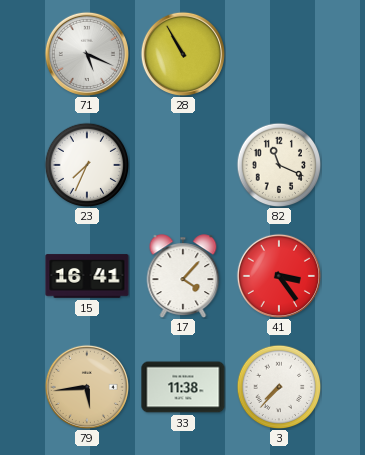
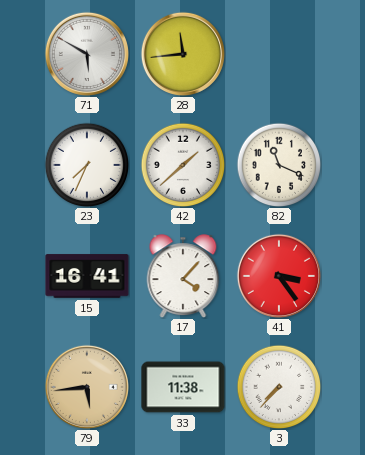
71: 5:19 -> 5:50
28: 10:55 -> 11:44
42: none -> 1:38
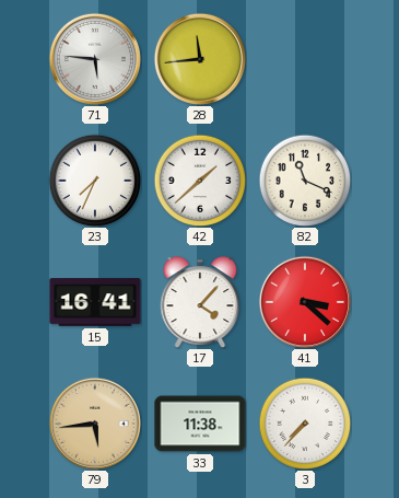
71: 5:50 -> 5:46
41: 3:24 -> 3:22
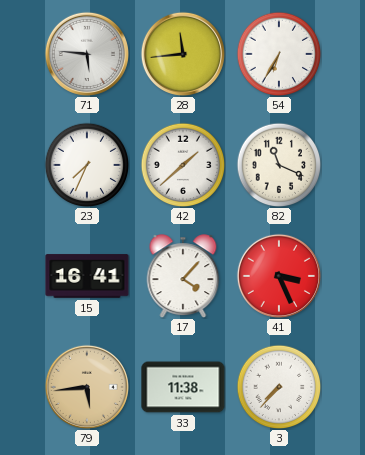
54: none -> 6:35
41: 3:22 -> 3:26
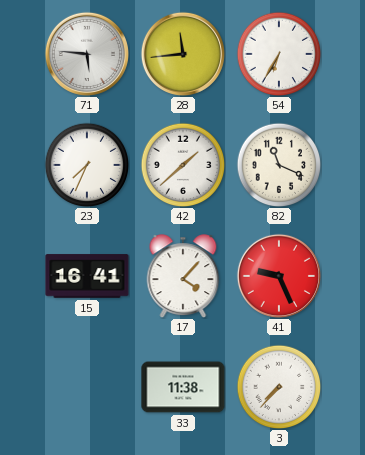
41: 3:26 -> 9:26
79: 5:44 -> none
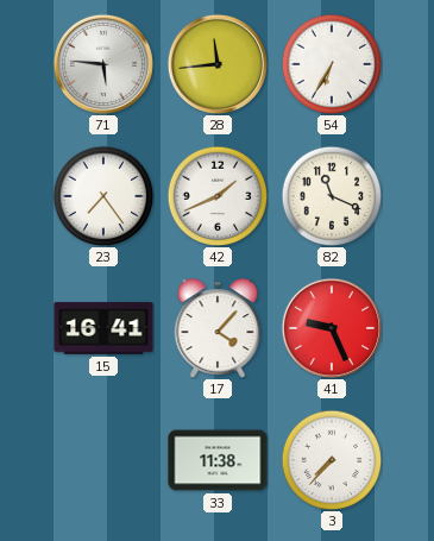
23: 7:34 -> 7:24
42: 1:38 -> 1:41
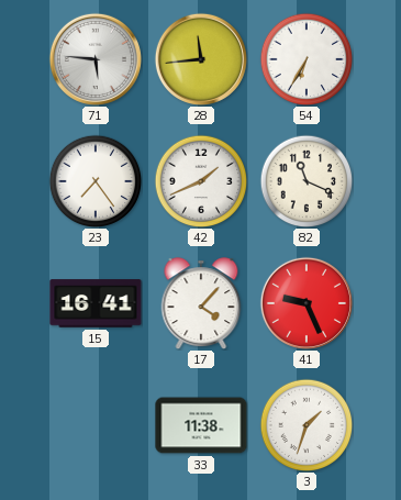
3: 7:37 -> 1:33
